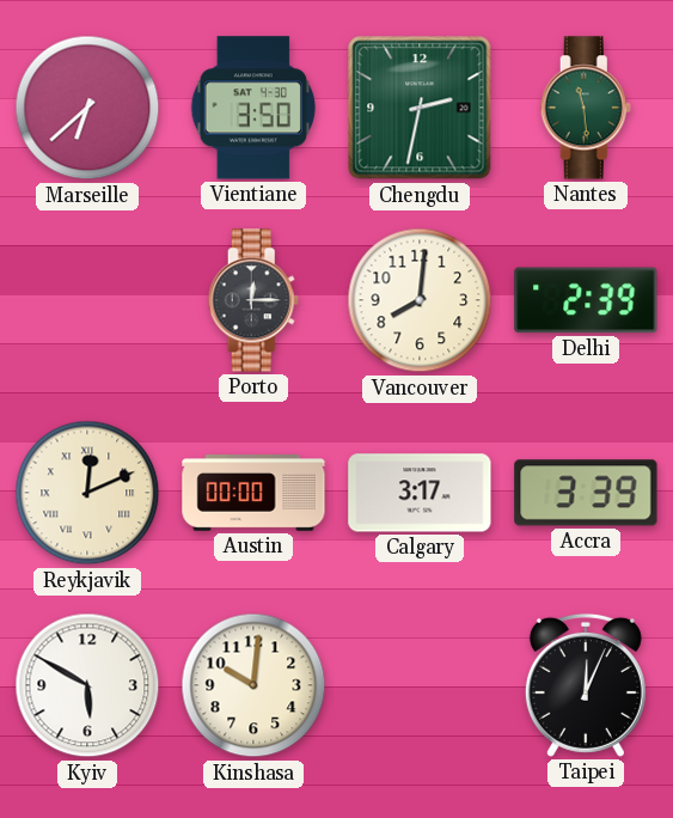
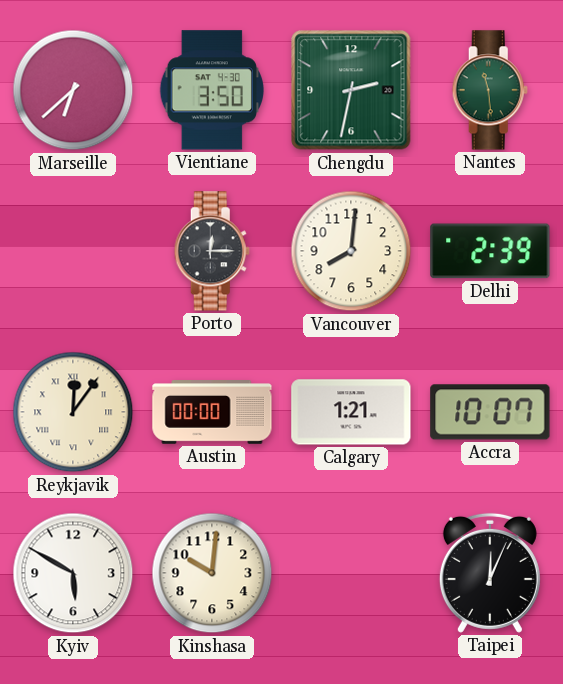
Reykjavik: 12:11 -> 12:06
Calgary: 3:17 -> 1:21
Accra: 3:39 -> 10:07
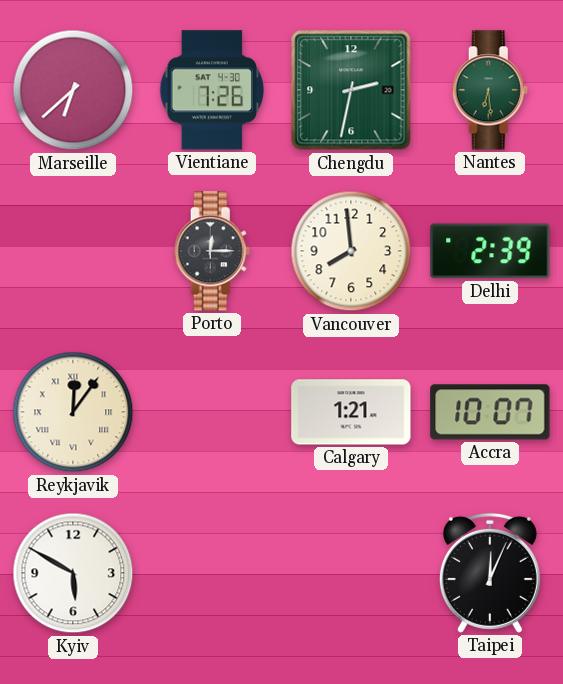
Vientiane: 3:50 -> 7:26
Nantes: 11:29 -> 6:29
Vancouver: 8:01 -> 7:59
Austin: 00:00 -> none
Kinshasa: 10:01 -> none
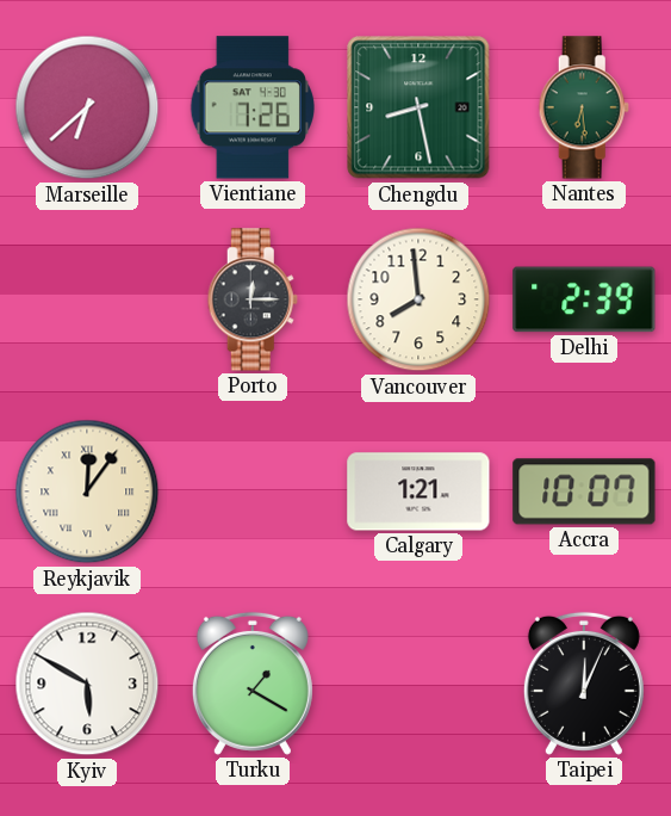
Chengdu: 2:32 -> 8:28
Turku: none -> 1:20
